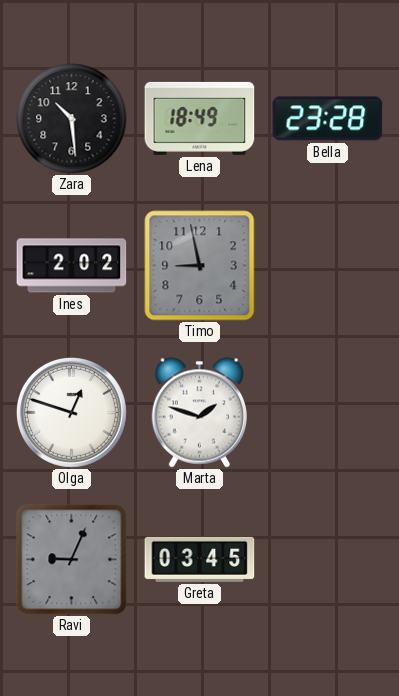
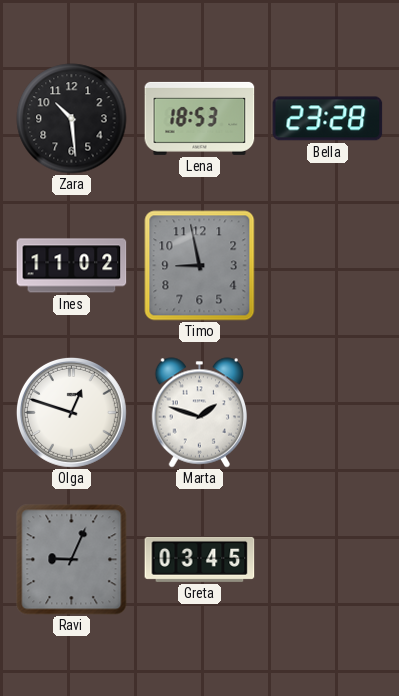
Lena: 18:49 -> 18:53
Ines: 2:02 -> 11:02
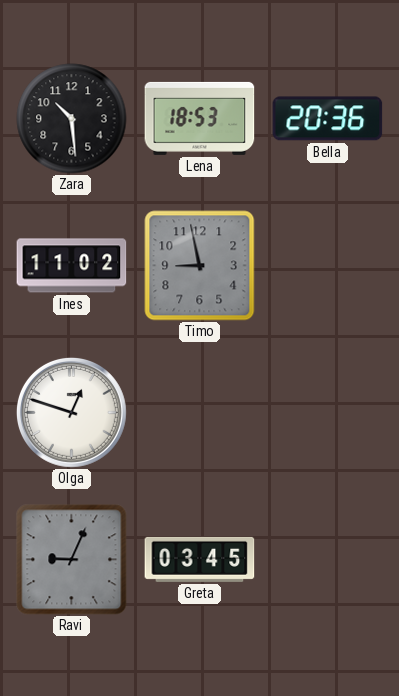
Bella: 23:28 -> 20:36
Marta: 1:48 -> none
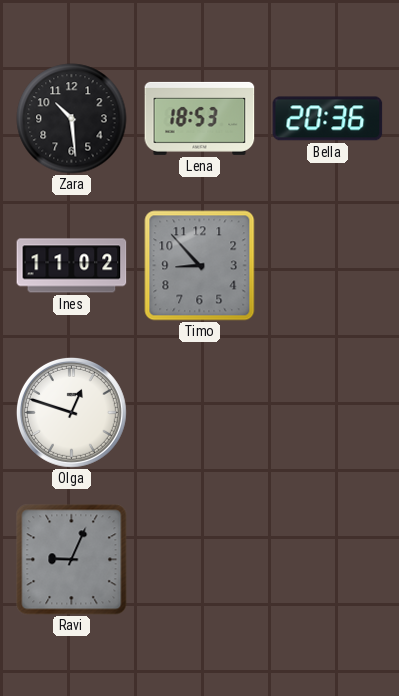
Timo: 8:58 -> 8:53
Greta: 03:45 -> none
